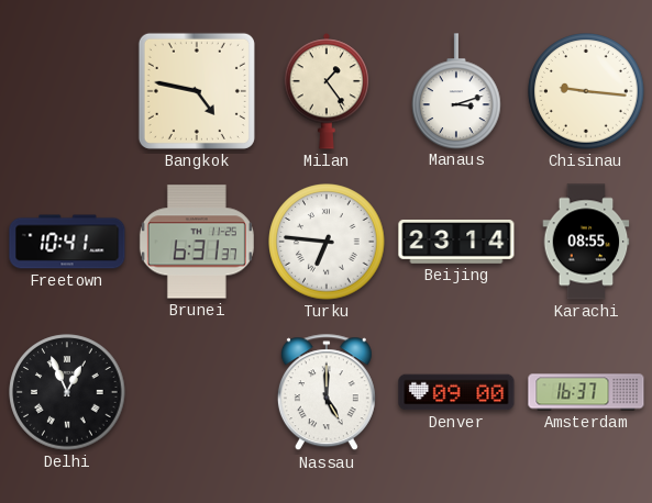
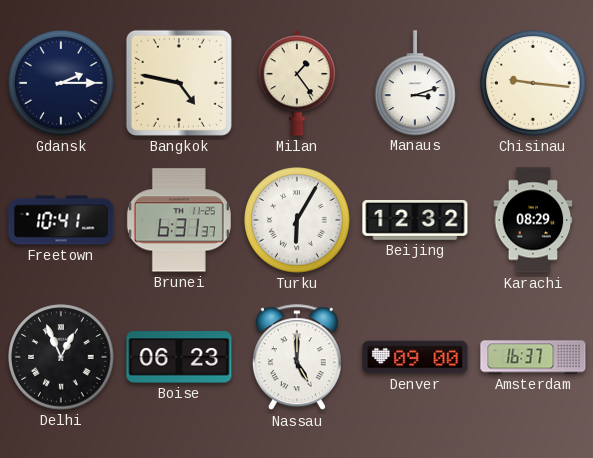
Gdansk: none -> 2:15
Turku: 6:46 -> 6:05
Beijing: 23:14 -> 12:32
Karachi: 08:55 -> 08:29
Boise: none -> 06:23
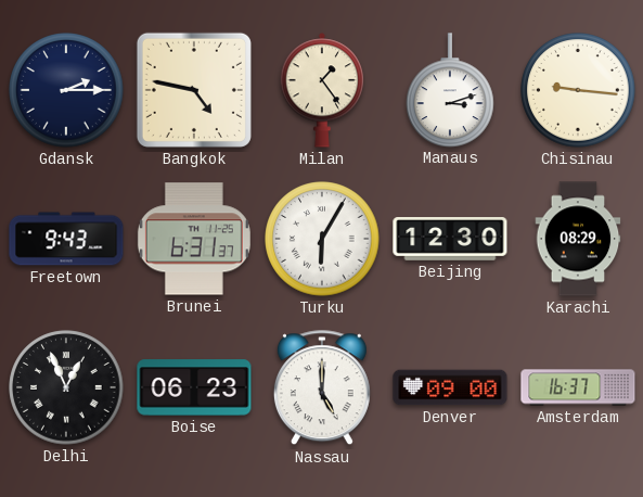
Freetown: 10:41 -> 9:43
Beijing: 12:32 -> 12:30
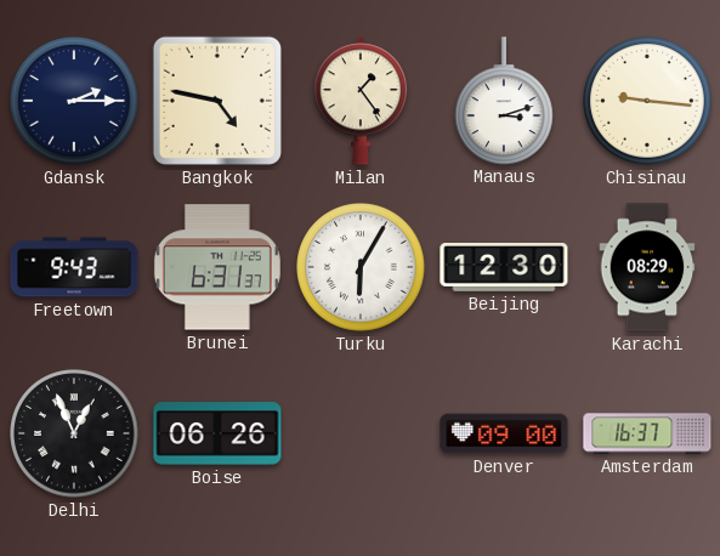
Boise: 06:23 -> 06:26
Nassau: 5:00 -> none
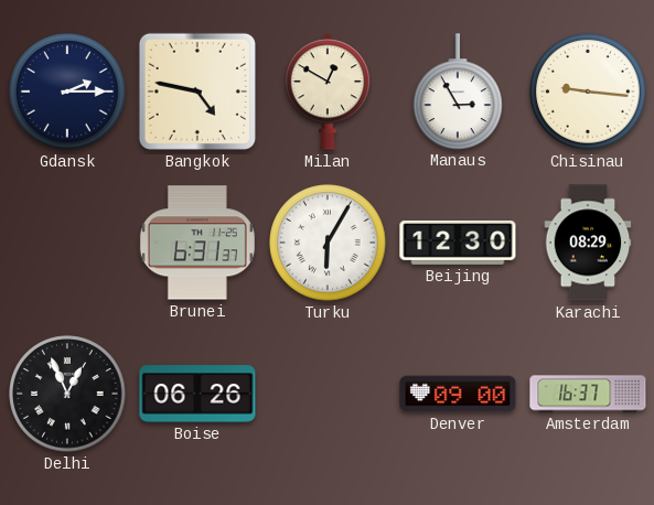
Milan: 1:24 -> 12:50
Manaus: 3:12 -> 2:55
Freetown: 9:43 -> none
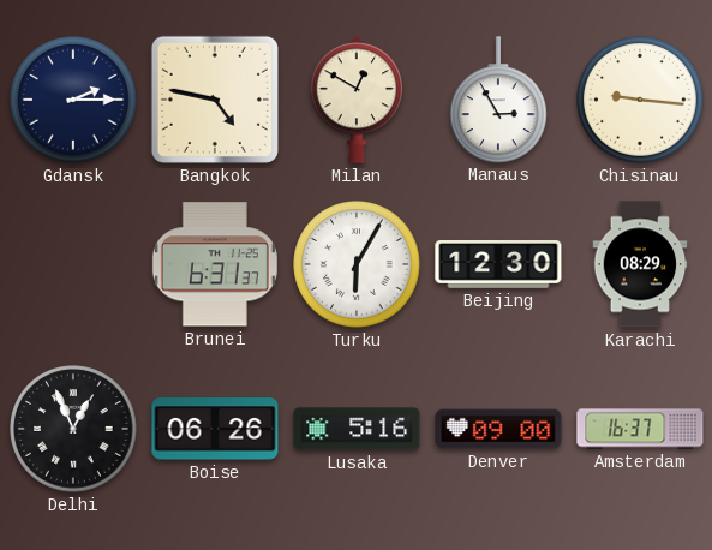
Lusaka: none -> 5:16
